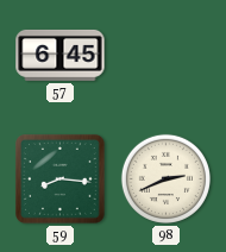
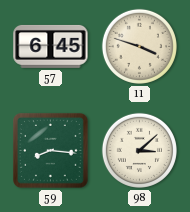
11: none -> 3:48
98: 2:41 -> 3:08
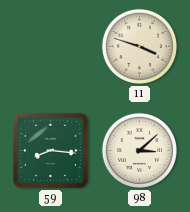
57: 6:45 -> none
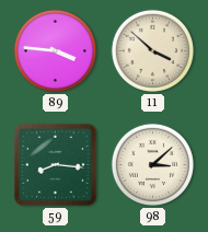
89: none -> 3:46
11: 3:48 -> 3:52
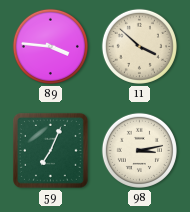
59: 8:16 -> 7:04
98: 3:08 -> 3:13
